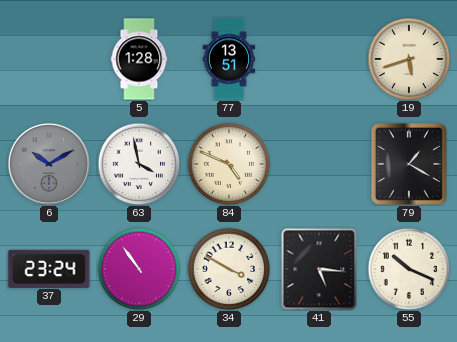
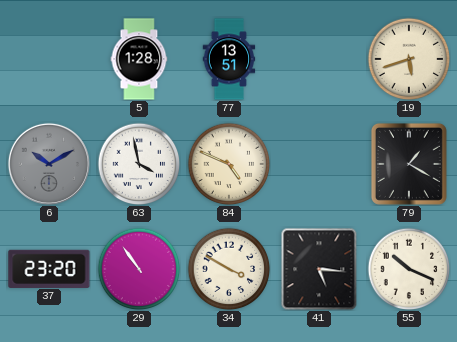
37: 23:24 -> 23:20
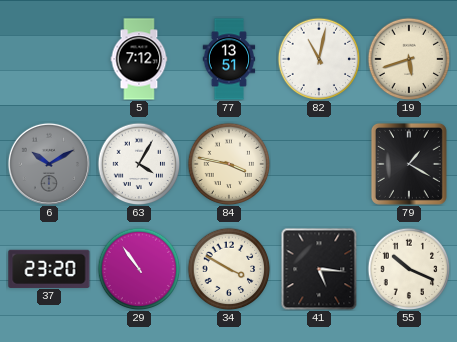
5: 1:28 -> 7:12
82: none -> 11:02
63: 3:58 -> 4:05
84: 4:49 -> 3:47
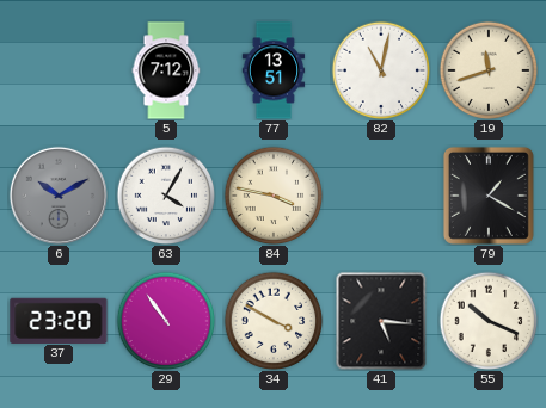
19: 5:42 -> 11:42
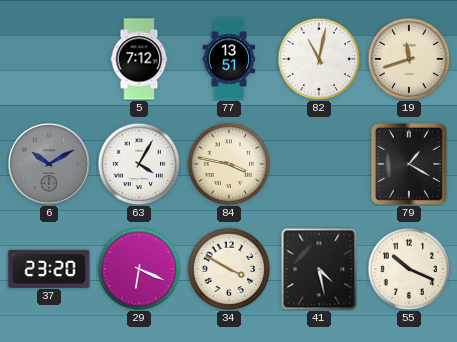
29: 10:54 -> 6:19
41: 5:16 -> 4:28
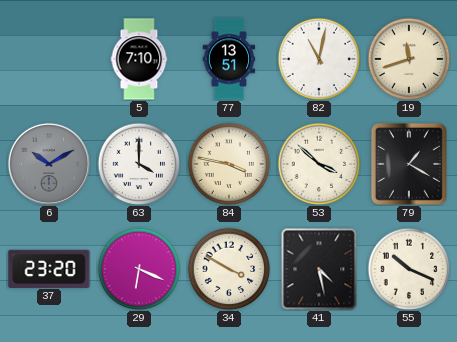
5: 7:12 -> 7:10
63: 4:05 -> 4:00
53: none -> 3:52
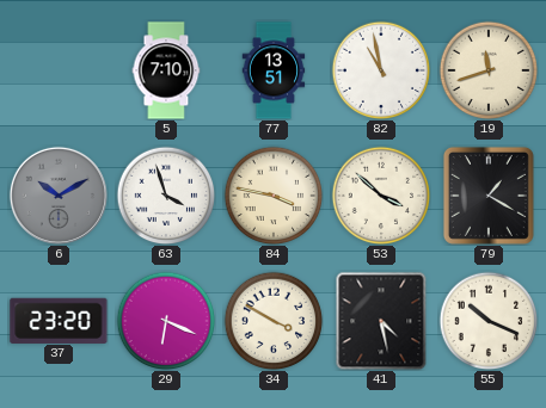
82: 11:02 -> 10:58
63: 4:00 -> 3:57
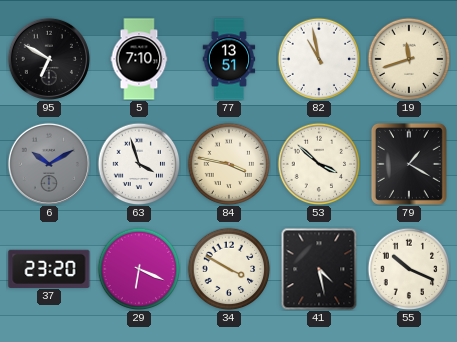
95: none -> 6:50
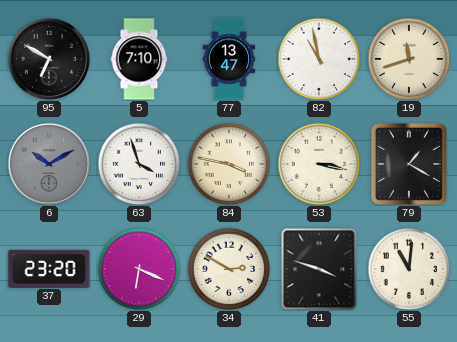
77: 13:51 -> 13:47
53: 3:52 -> 3:17
34: 3:50 -> 2:50
41: 4:28 -> 3:48
55: 10:19 -> 11:01
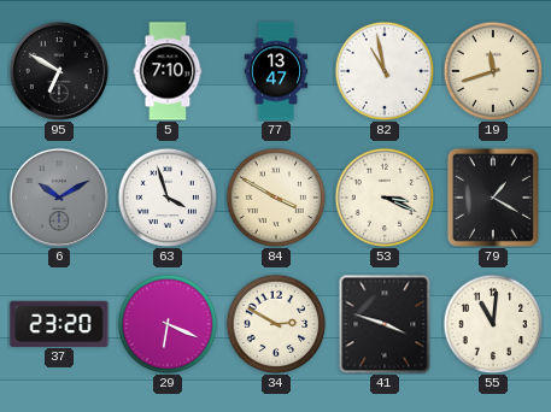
84: 3:47 -> 3:50
53: 3:17 -> 3:19
